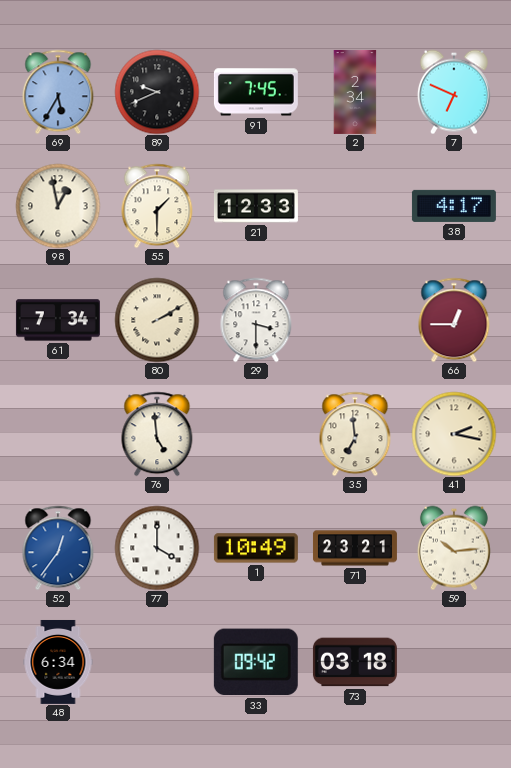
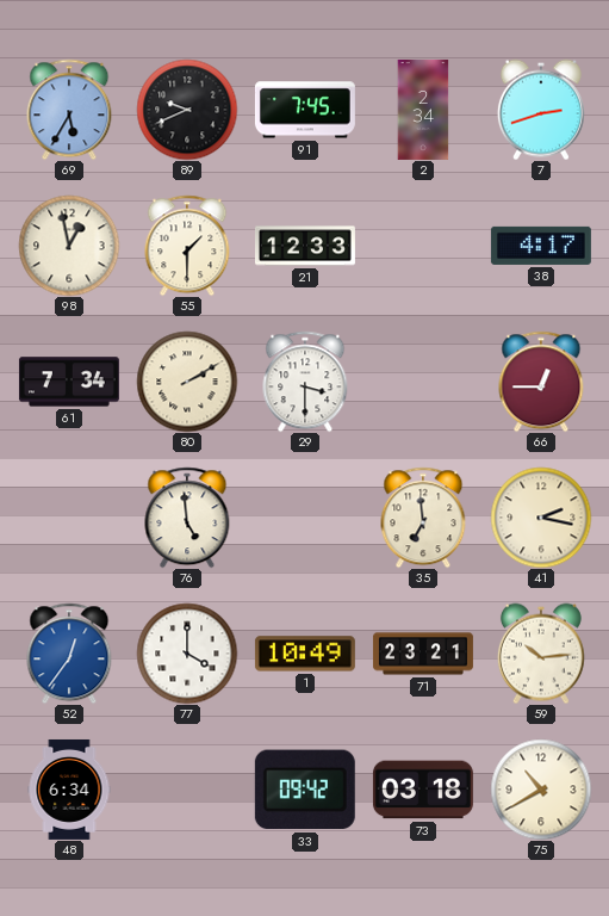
7: 6:49 -> 2:42
75: none -> 10:40
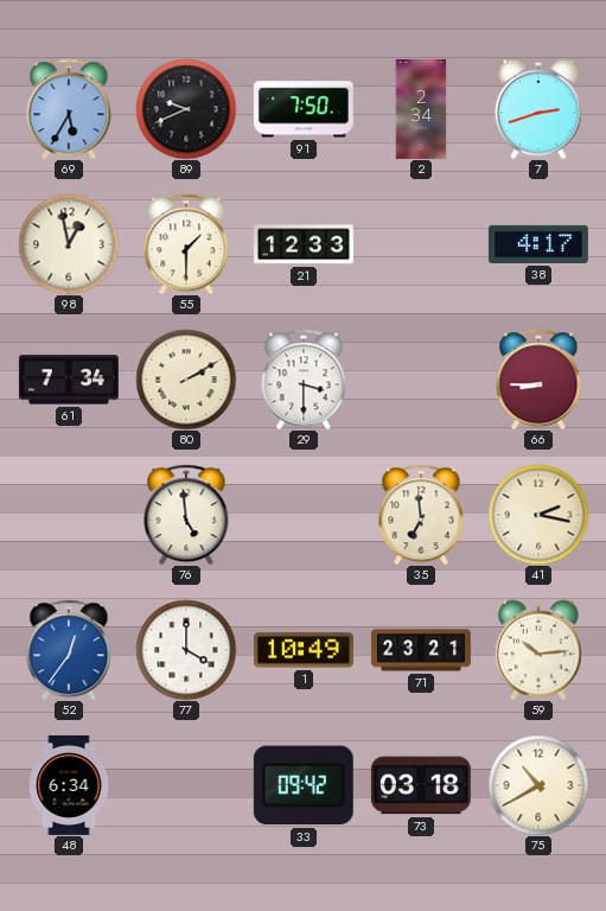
91: 7:45 -> 7:50
66: 12:45 -> 8:45
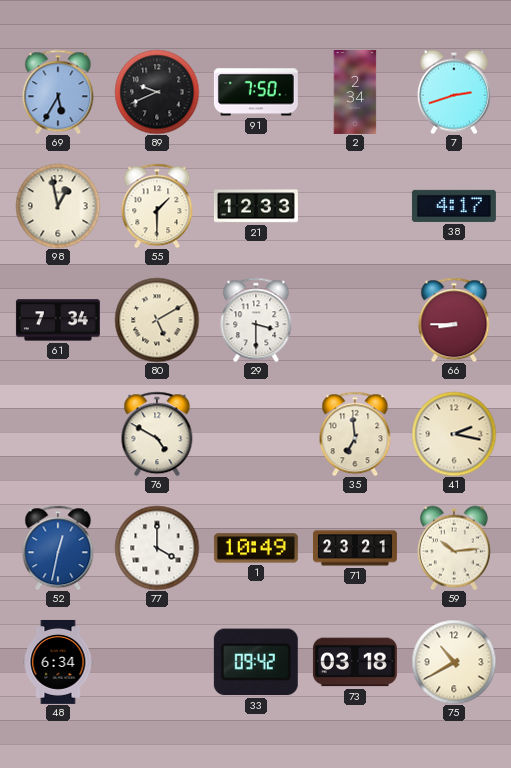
80: 2:10 -> 5:10
76: 4:59 -> 4:50
52: 12:36 -> 12:32
